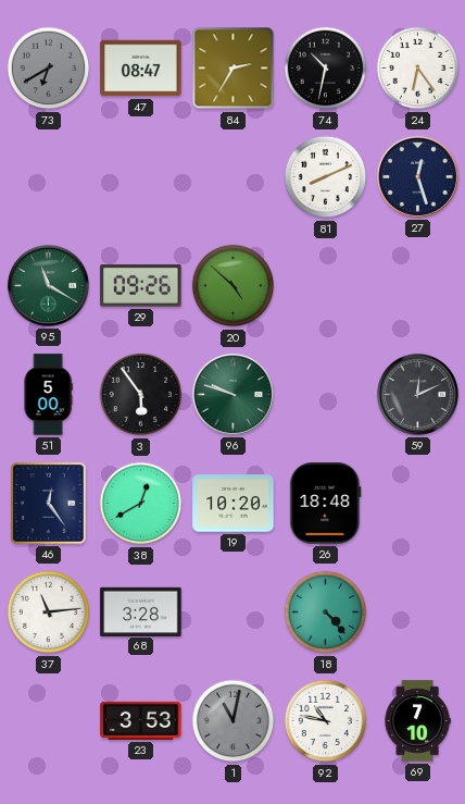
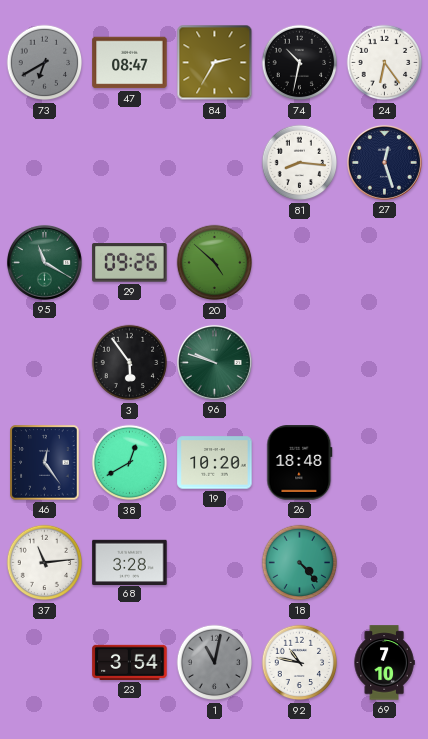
81: 8:11 -> 8:16
51: 5:00 -> none
59: 12:11 -> none
23: 3:53 -> 3:54
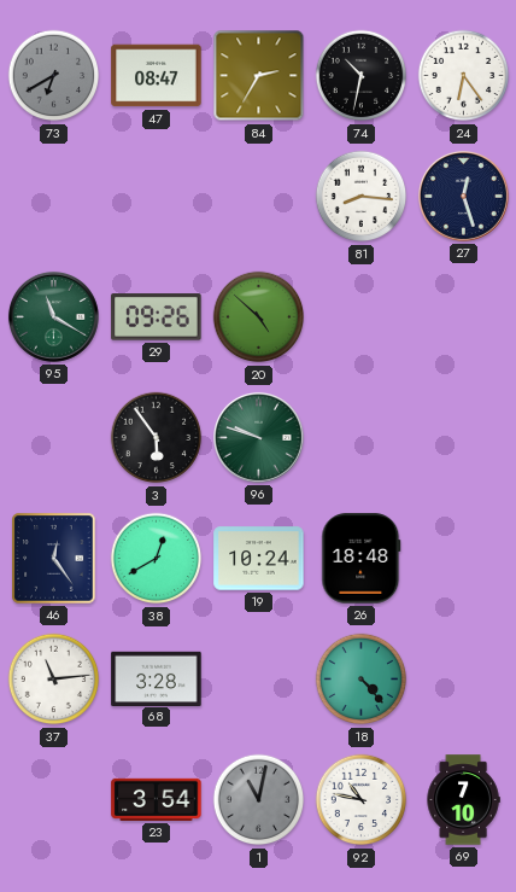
19: 10:20 -> 10:24
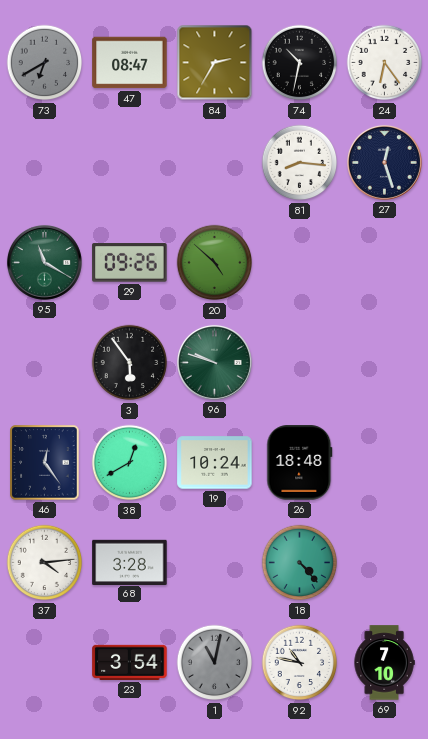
37: 11:14 -> 4:14
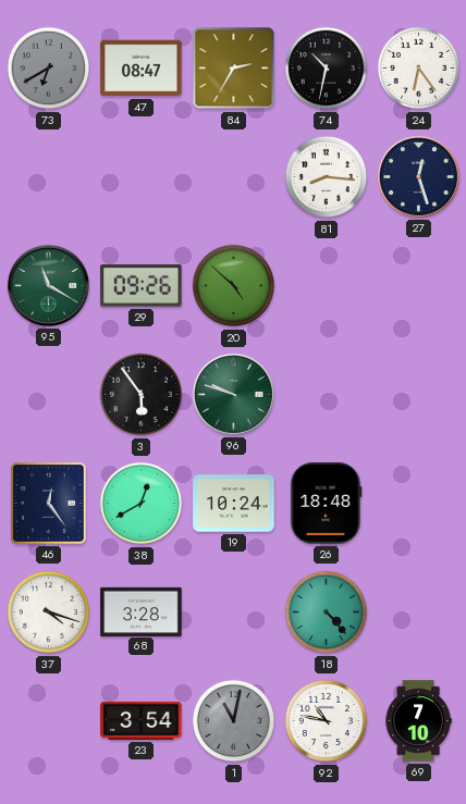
37: 4:14 -> 4:18
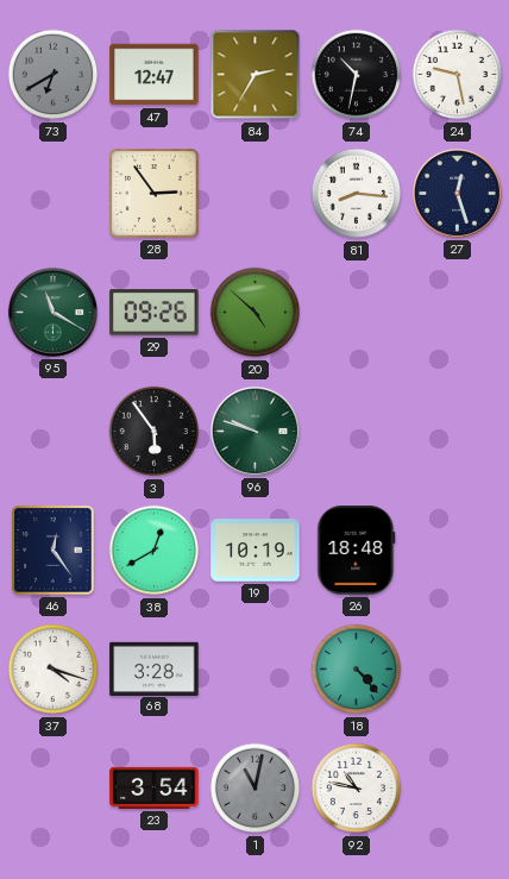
47: 08:47 -> 12:47
24: 6:24 -> 9:28
28: none -> 2:54
19: 10:24 -> 10:19
69: 7:10 -> none
